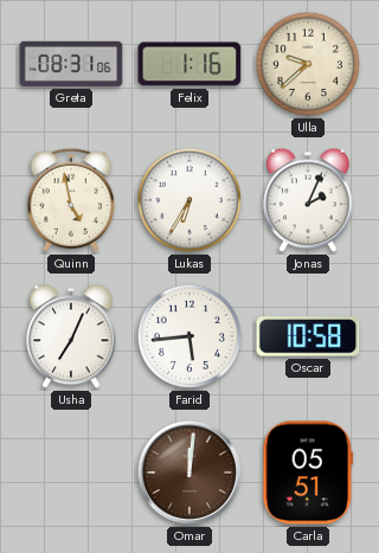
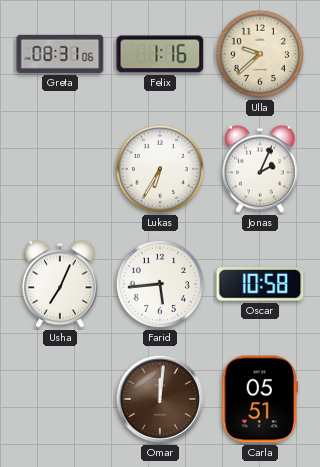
Quinn: 4:58 -> none
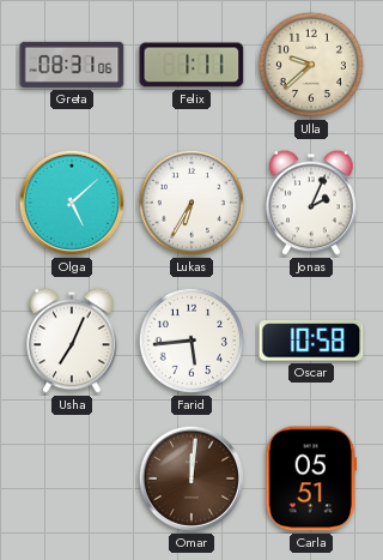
Felix: 1:16 -> 1:11
Olga: none -> 5:08
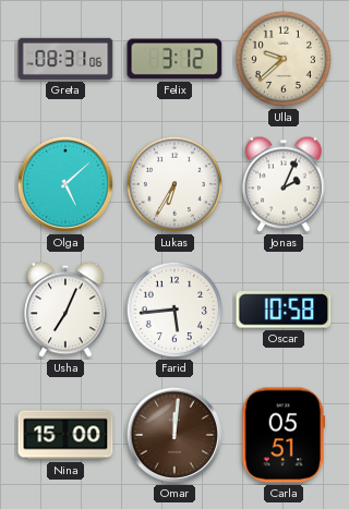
Felix: 1:11 -> 3:12
Nina: none -> 15:00
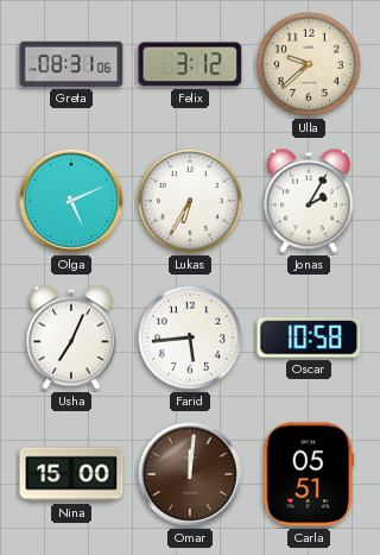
Olga: 5:08 -> 5:11
Jonas: 2:04 -> 2:05
